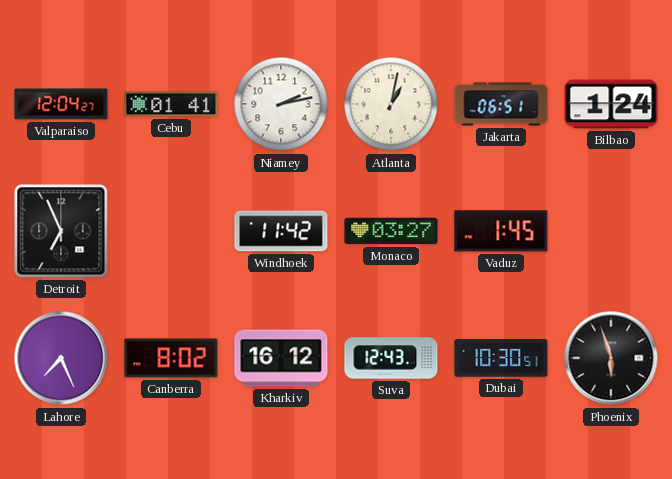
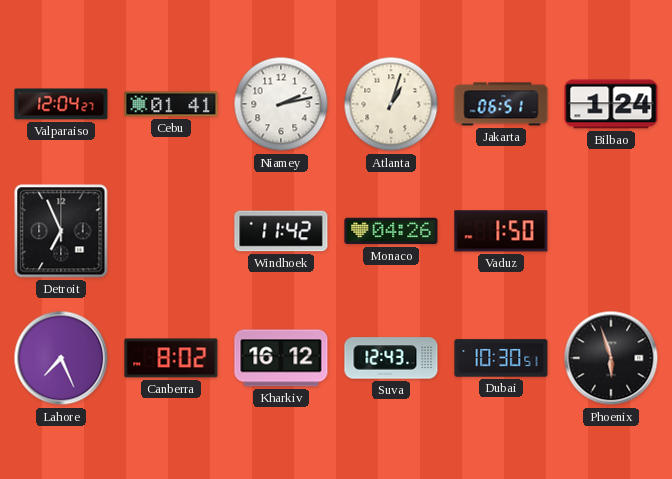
Atlanta: 1:02 -> 1:03
Monaco: 03:27 -> 04:26
Vaduz: 1:45 -> 1:50
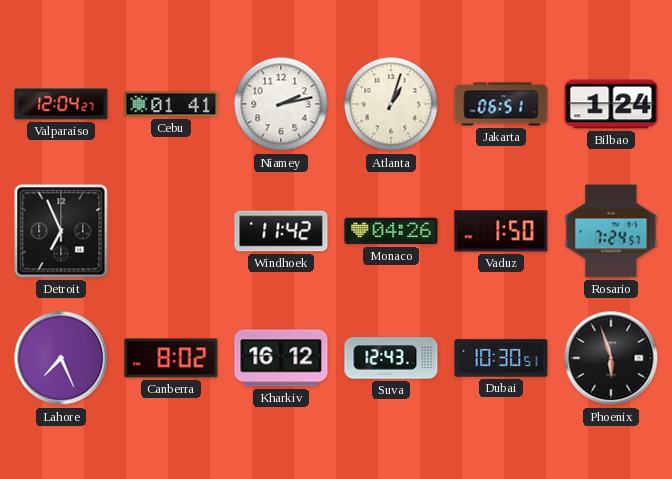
Rosario: none -> 7:24
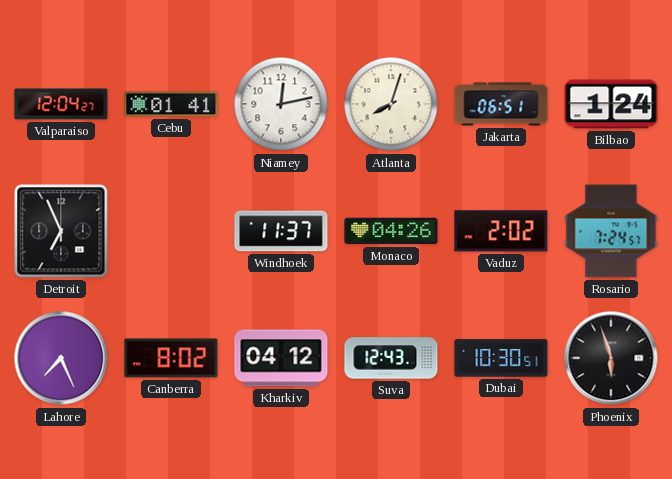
Niamey: 2:13 -> 12:13
Atlanta: 1:03 -> 8:03
Windhoek: 11:42 -> 11:37
Vaduz: 1:50 -> 2:02
Kharkiv: 16:12 -> 04:12
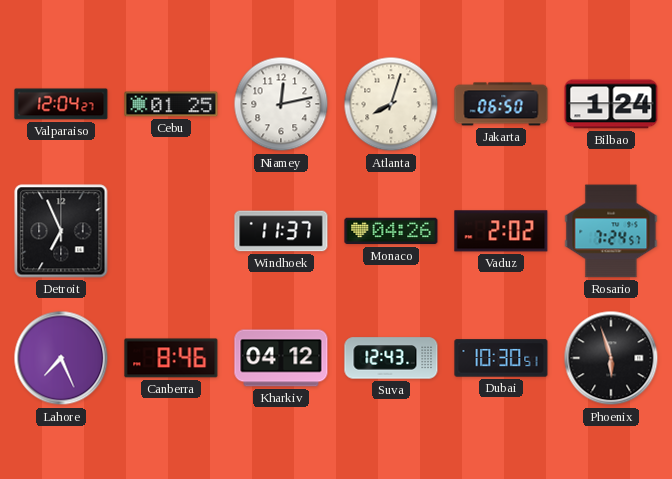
Cebu: 01:41 -> 01:25
Jakarta: 06:51 -> 06:50
Canberra: 8:02 -> 8:46
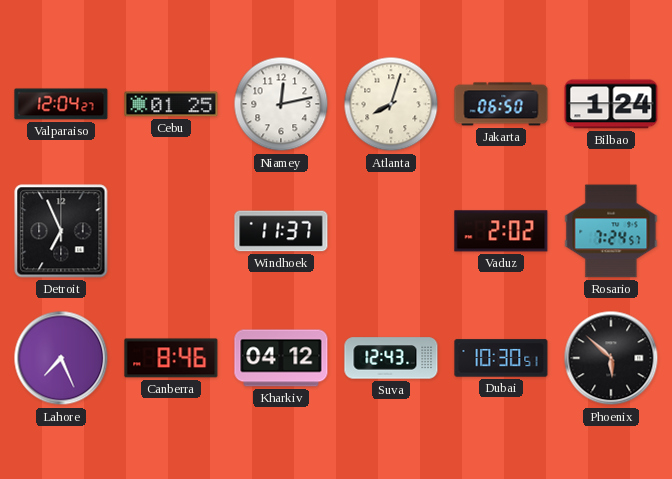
Monaco: 04:26 -> none
Phoenix: 5:57 -> 5:52
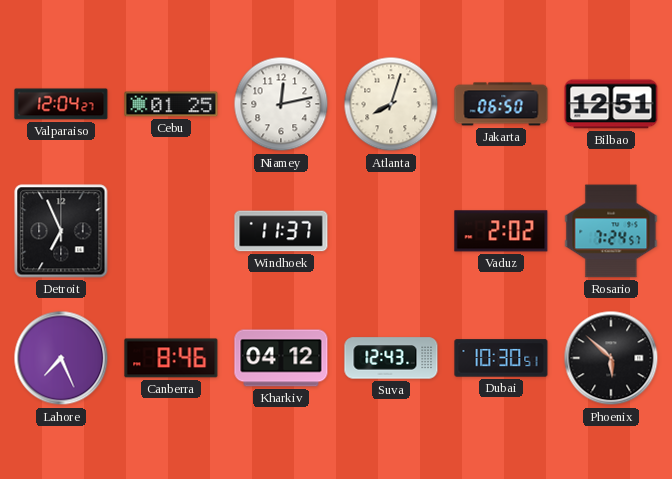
Bilbao: 1:24 -> 12:51
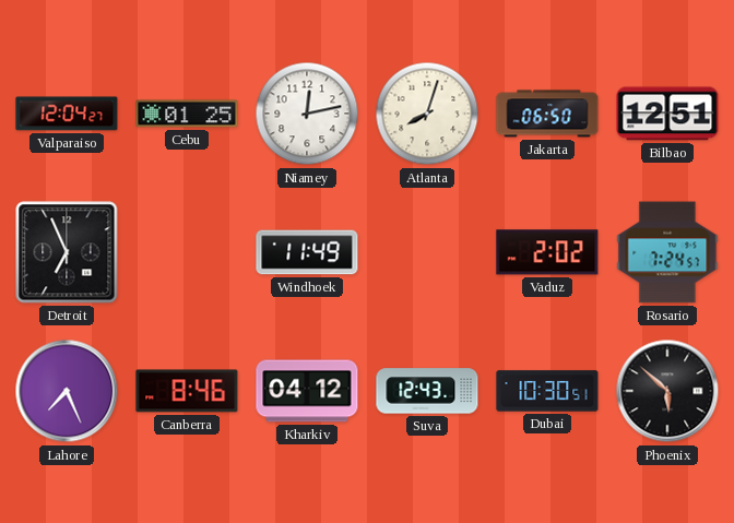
Windhoek: 11:37 -> 11:49
